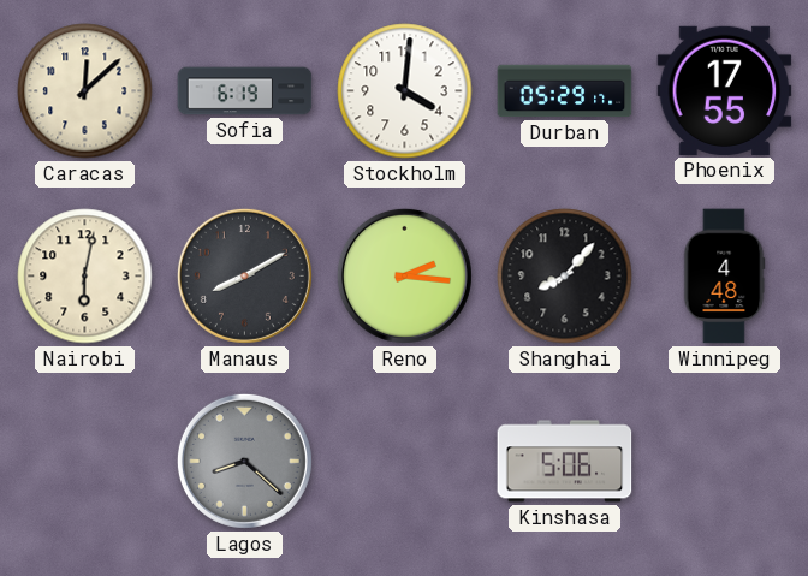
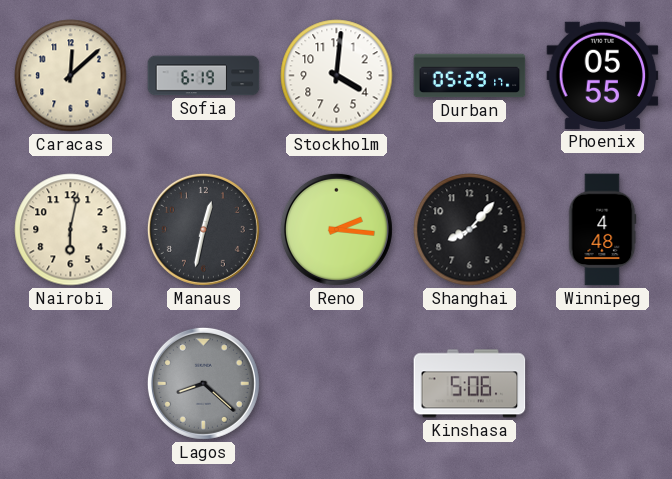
Phoenix: 17:55 -> 05:55
Manaus: 8:10 -> 12:32
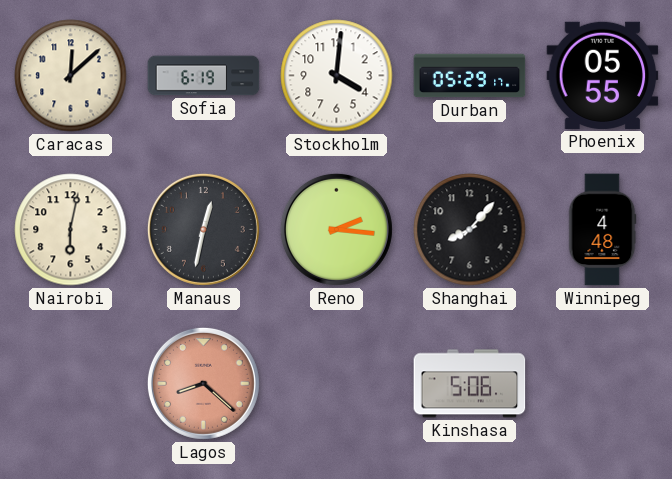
Lagos dial: grey -> salmon
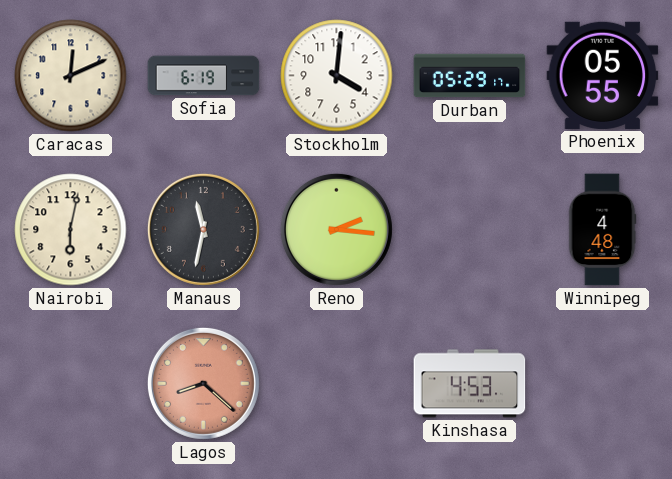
Caracas: 12:08 -> 12:11
Manaus: 12:32 -> 11:32
Shanghai: 8:07 -> none
Kinshasa: 5:06 -> 4:53
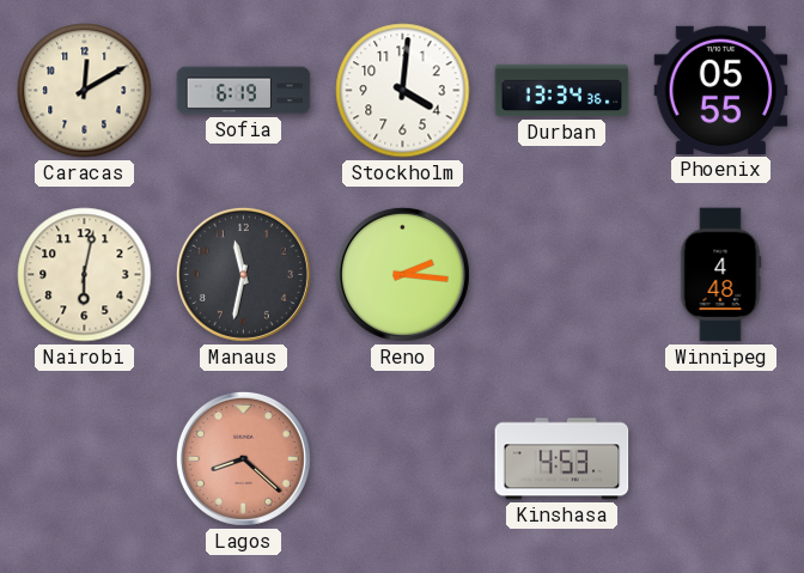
Caracas: 12:11 -> 12:10
Durban: 05:29 -> 13:34
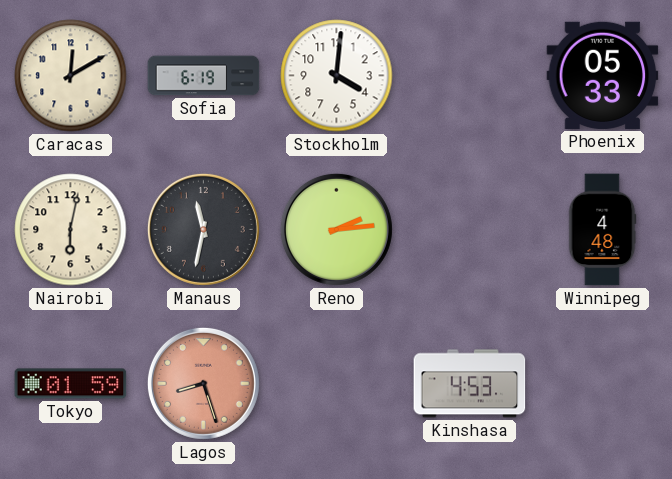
Durban: 13:34 -> none
Phoenix: 05:55 -> 05:33
Reno: 2:16 -> 2:14
Tokyo: none -> 01:59
Lagos: 8:22 -> 8:27
